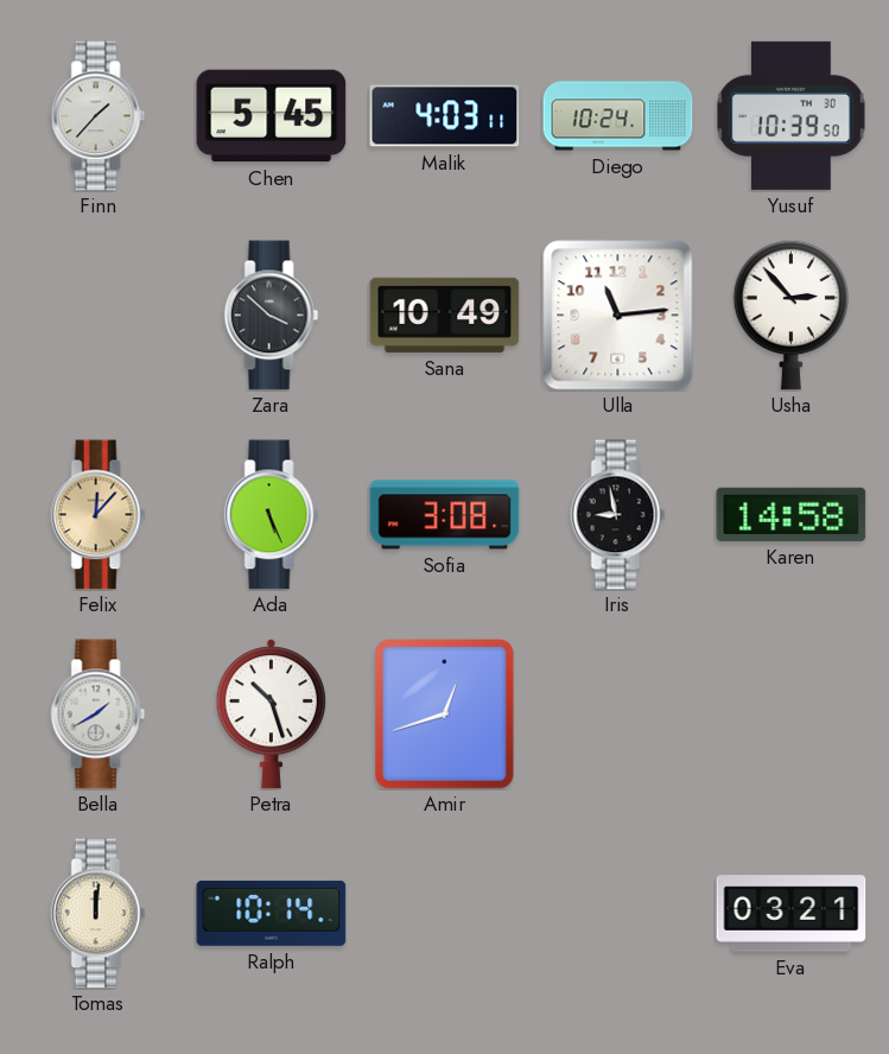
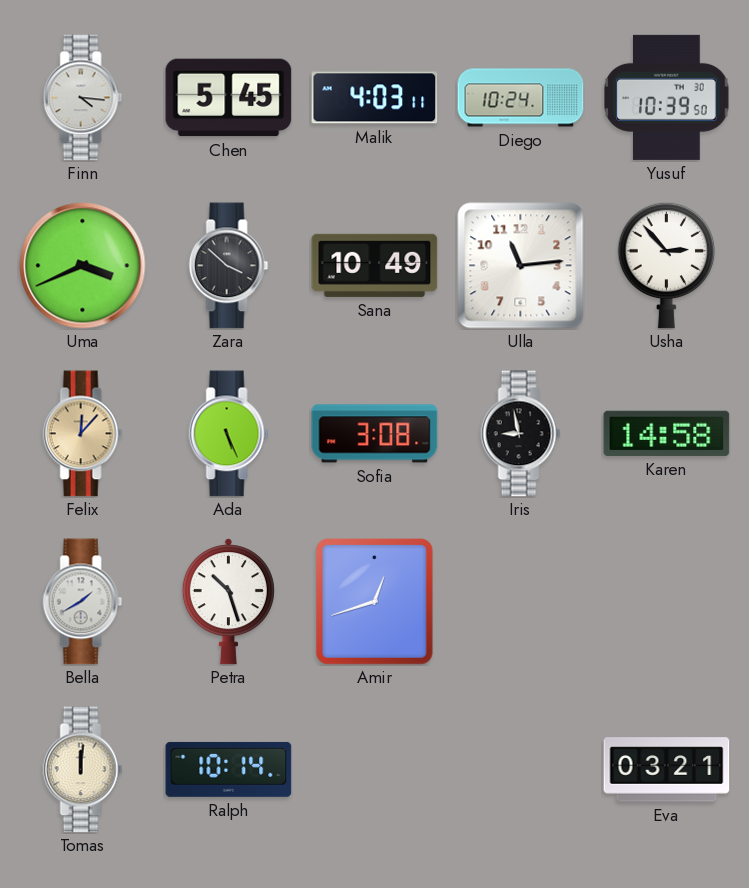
Finn: 1:37 -> 4:16
Uma: none -> 3:41
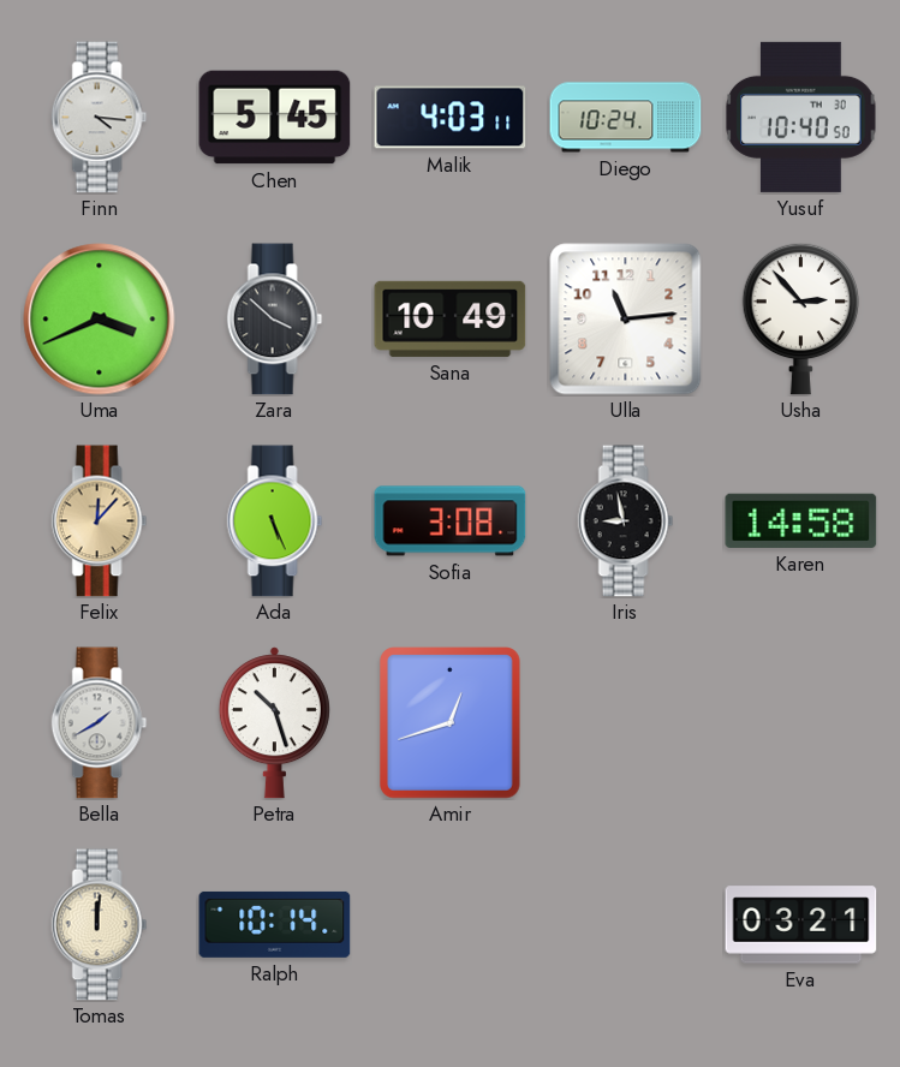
Yusuf: 10:39 -> 10:40
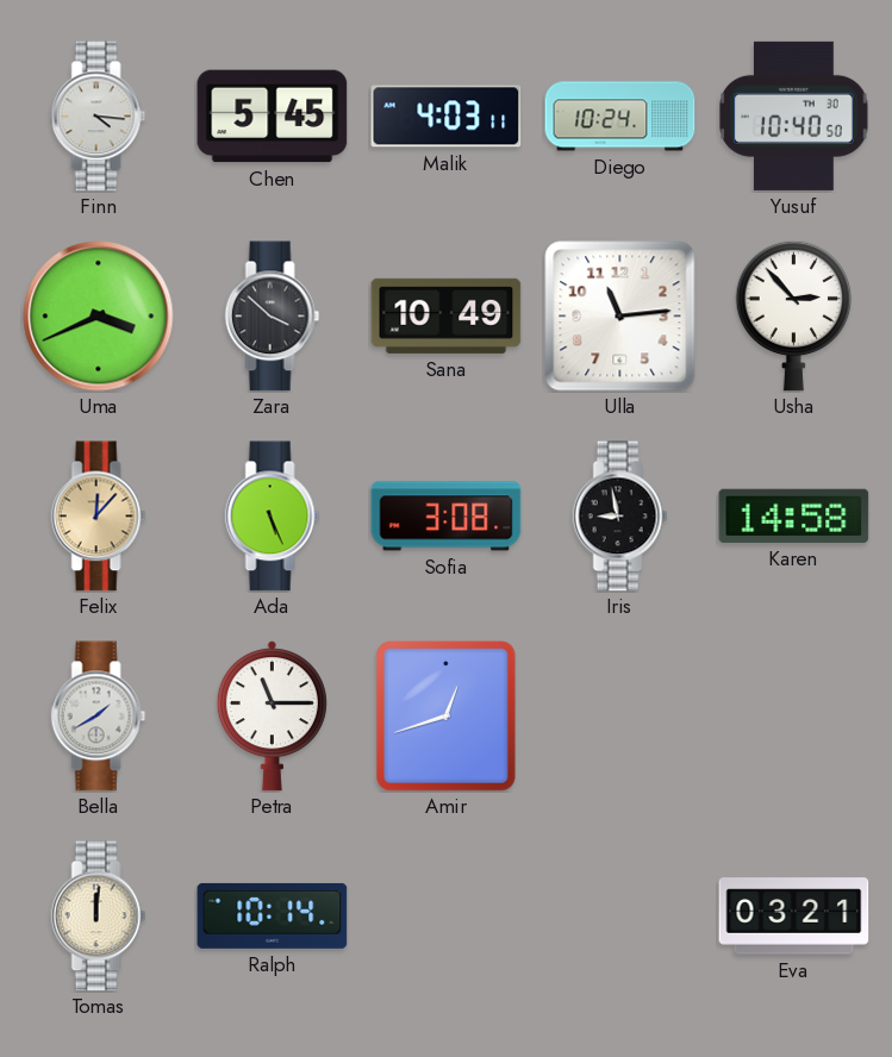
Petra: 10:27 -> 11:15
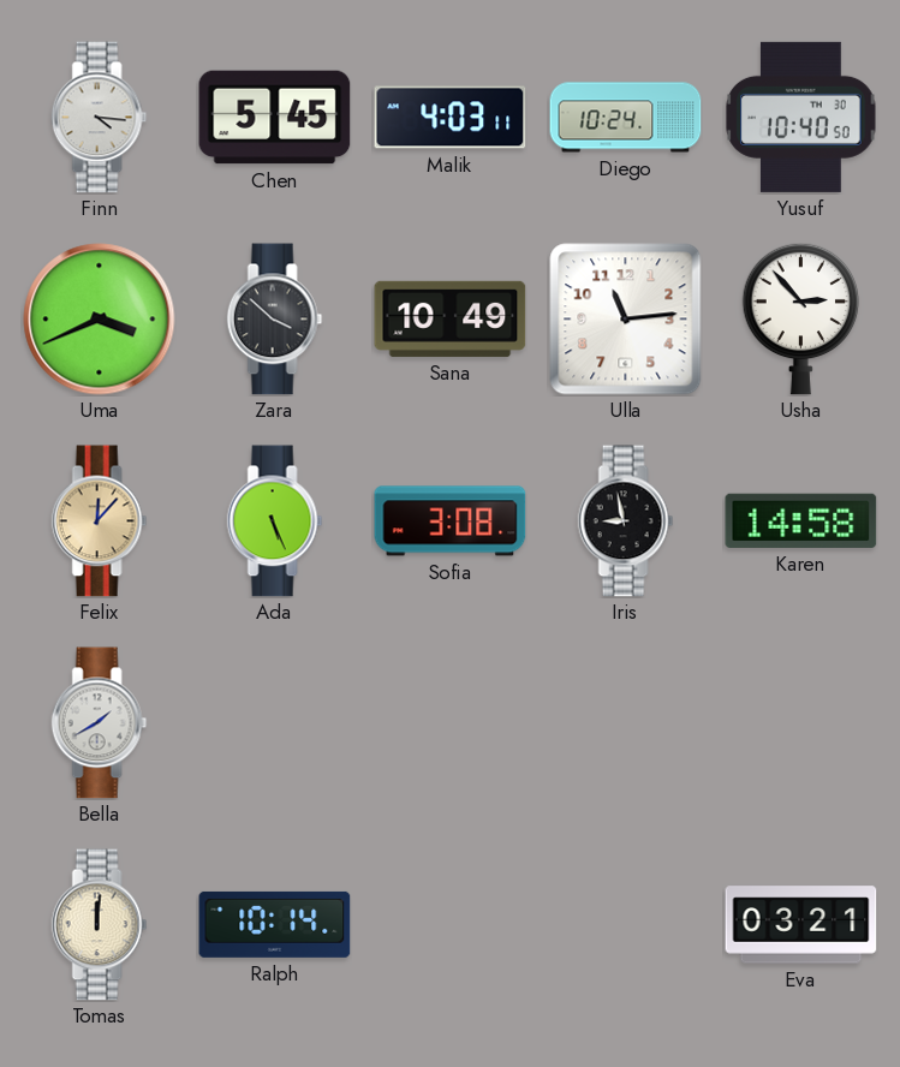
Petra: 11:15 -> none
Amir: 12:42 -> none
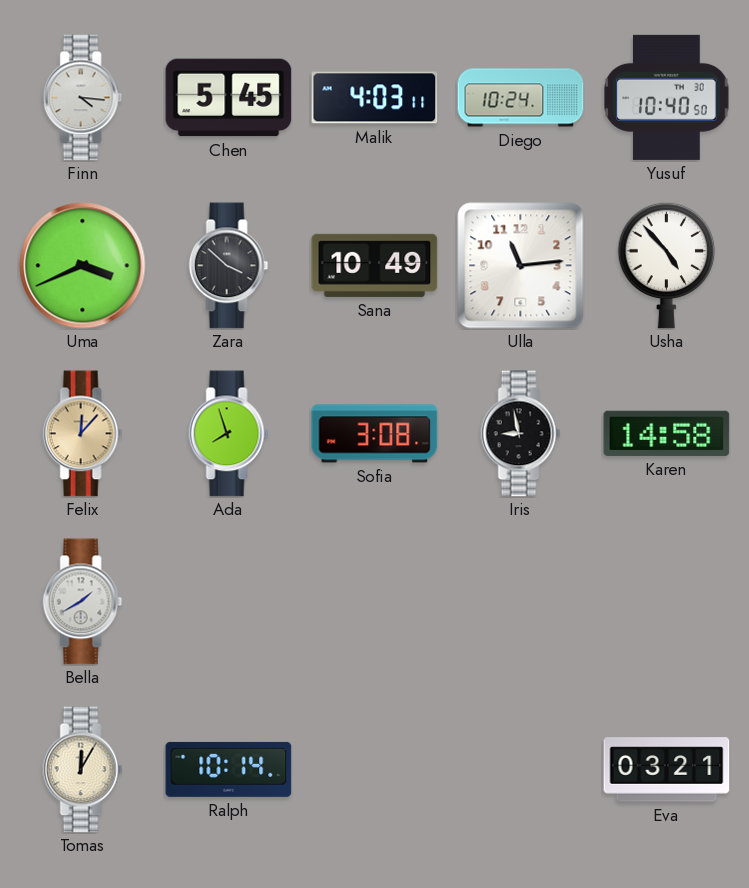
Usha: 2:53 -> 4:53
Ada: 5:26 -> 7:57
Tomas: 12:01 -> 12:05
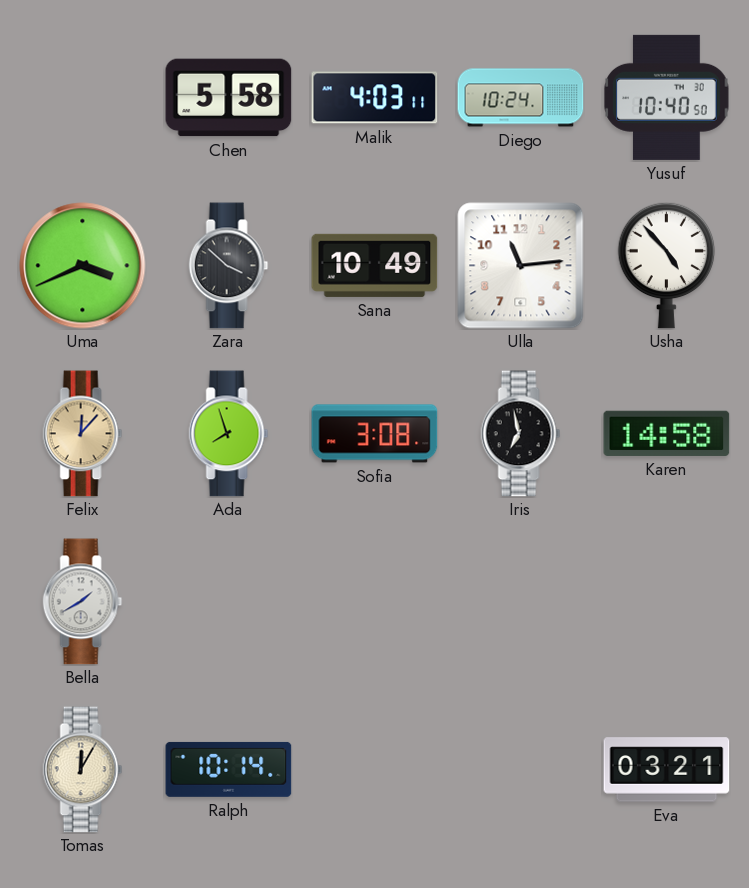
Finn: 4:16 -> none
Chen: 5:45 -> 5:58
Iris: 8:58 -> 6:58
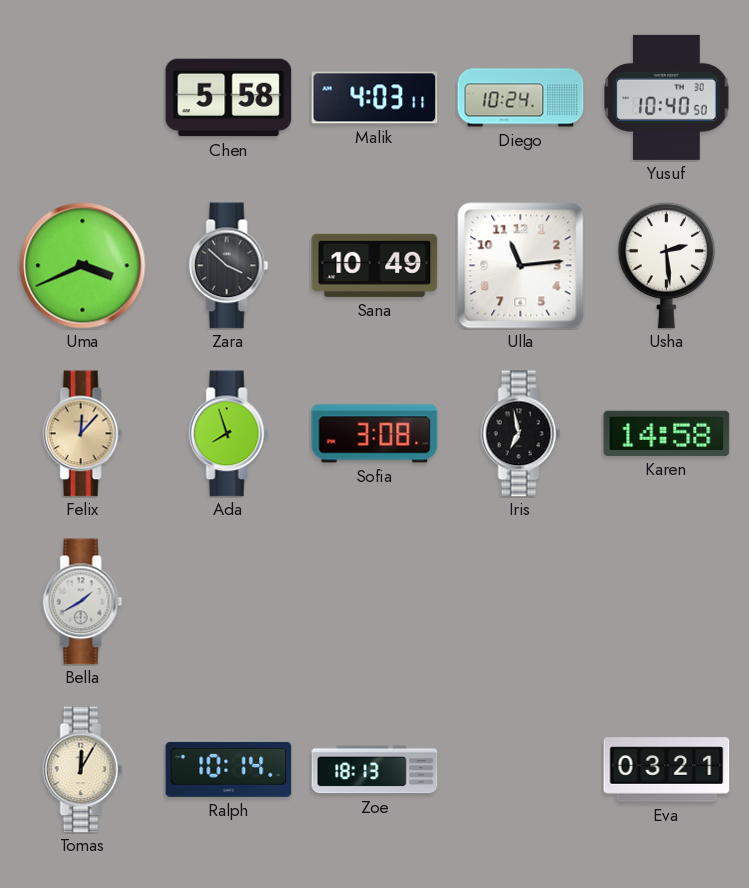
Usha: 4:53 -> 2:29
Zoe: none -> 18:13
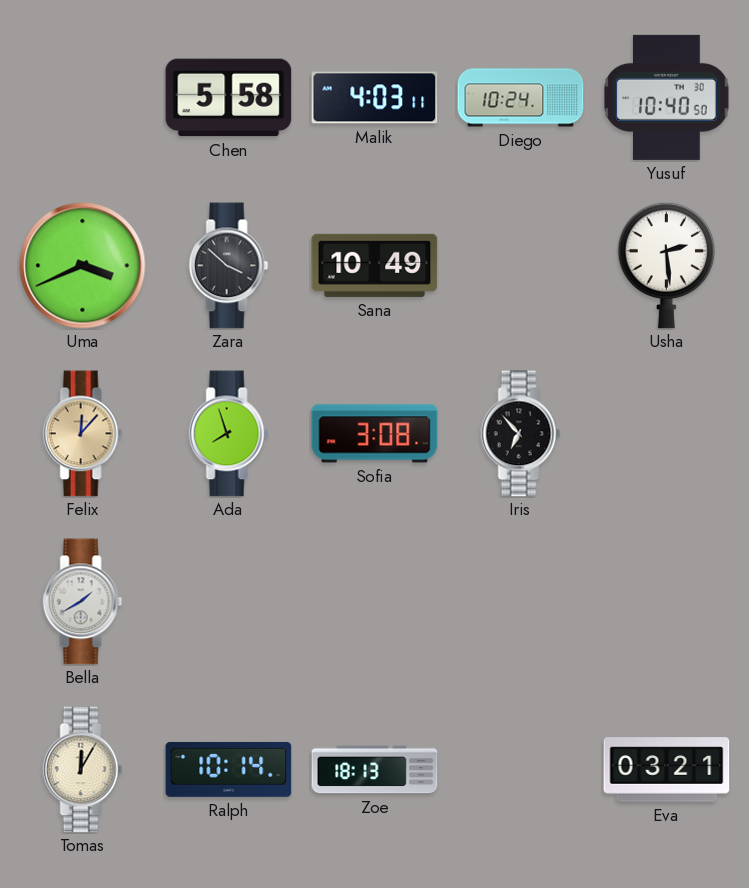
Ulla: 11:14 -> none
Iris: 6:58 -> 6:53
Karen: 14:58 -> none
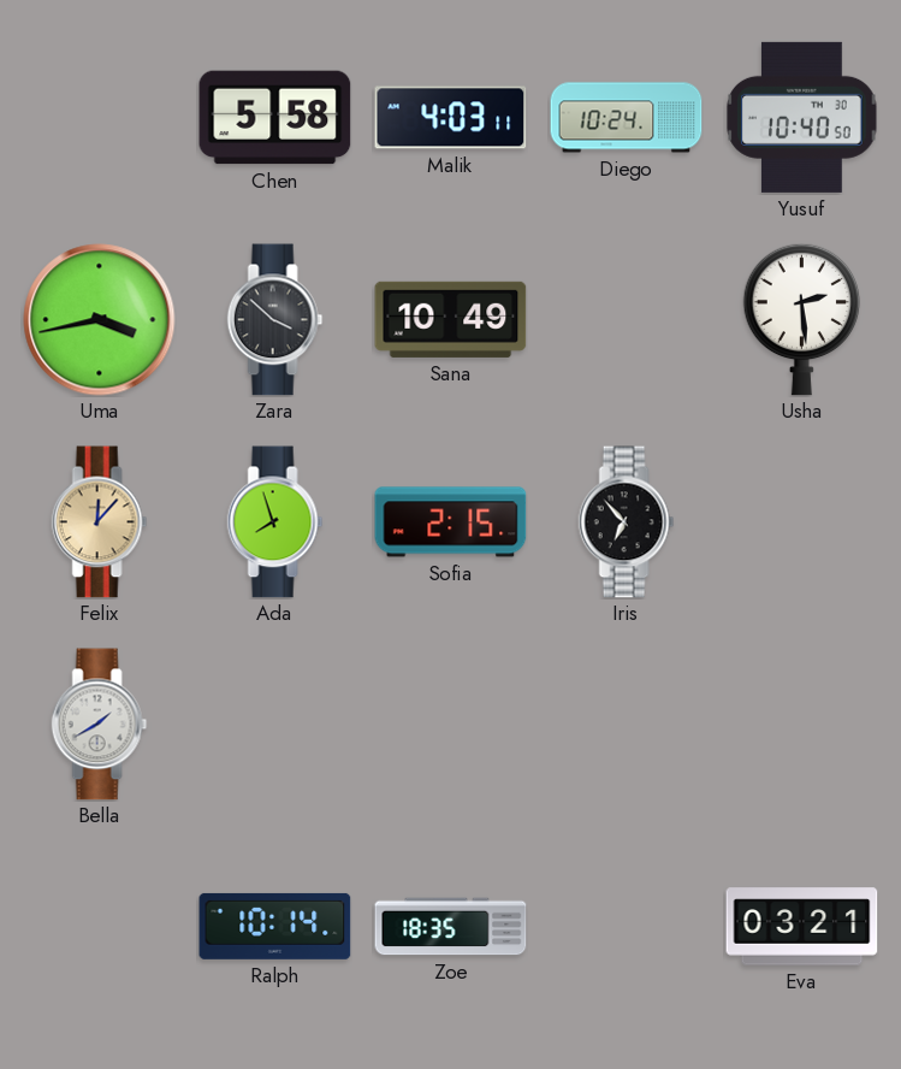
Uma: 3:41 -> 3:43
Sofia: 3:08 -> 2:15
Tomas: 12:05 -> none
Zoe: 18:13 -> 18:35
